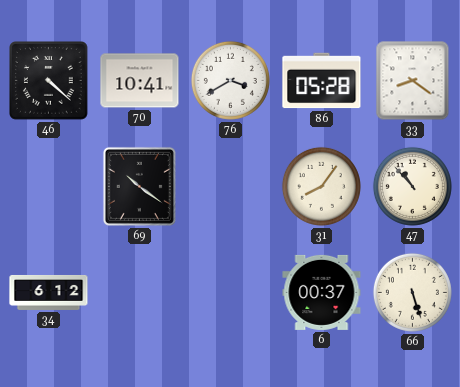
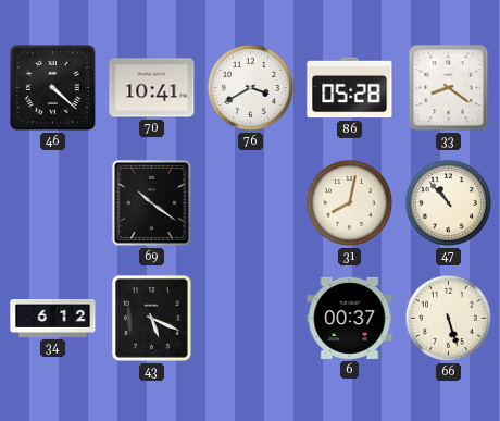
31: 8:06 -> 8:02
43: none -> 5:19
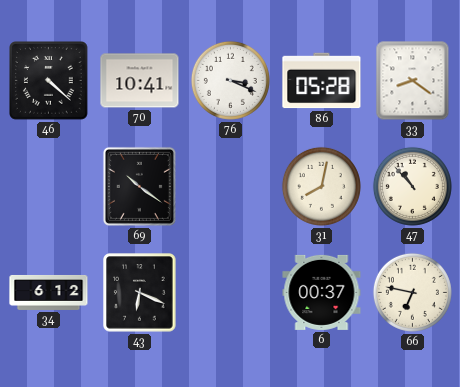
76: 3:40 -> 3:19
43: 5:19 -> 6:19
66: 5:27 -> 6:47
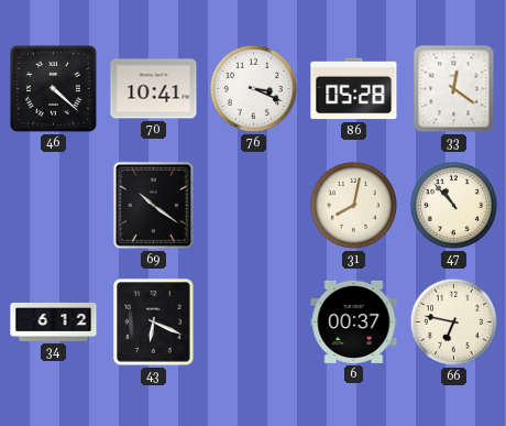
33: 8:21 -> 12:21
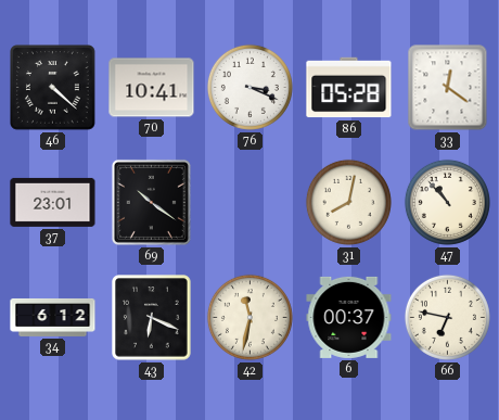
37: none -> 23:01
42: none -> 11:32
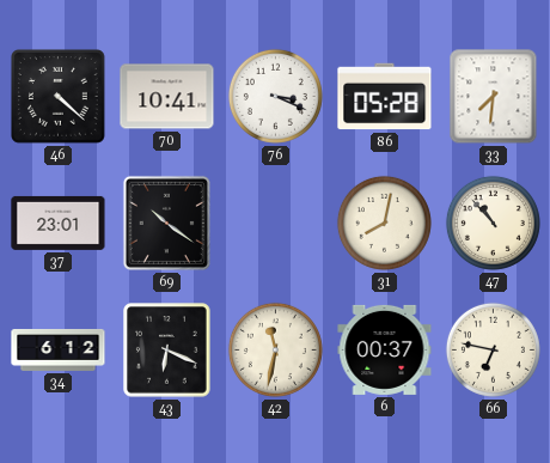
33: 12:21 -> 7:31
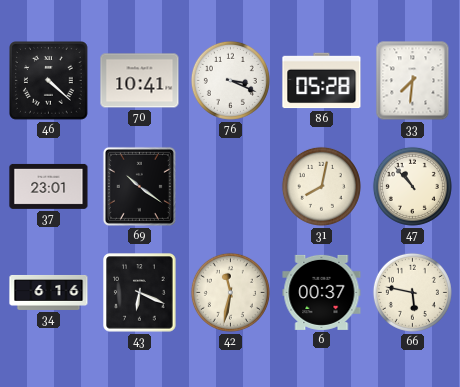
34: 6:12 -> 6:16
66: 6:47 -> 5:47
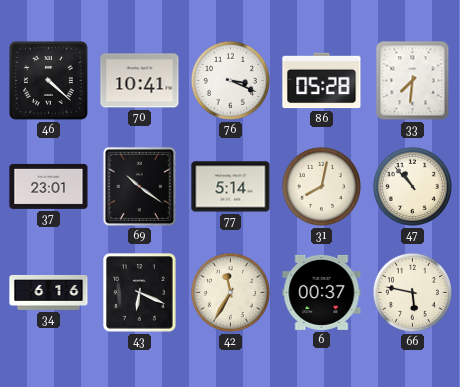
77: none -> 5:14
42: 11:32 -> 11:35
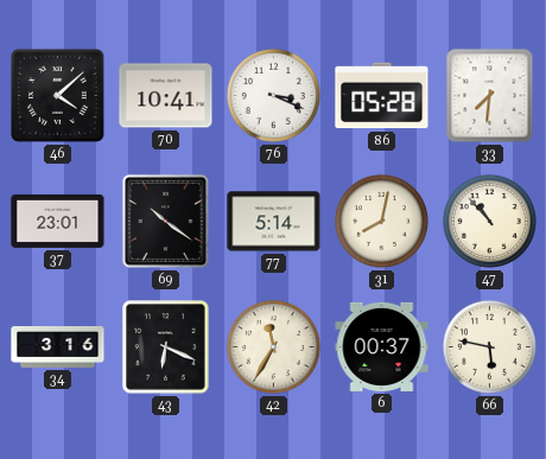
46: 4:22 -> 4:08
34: 6:16 -> 3:16
